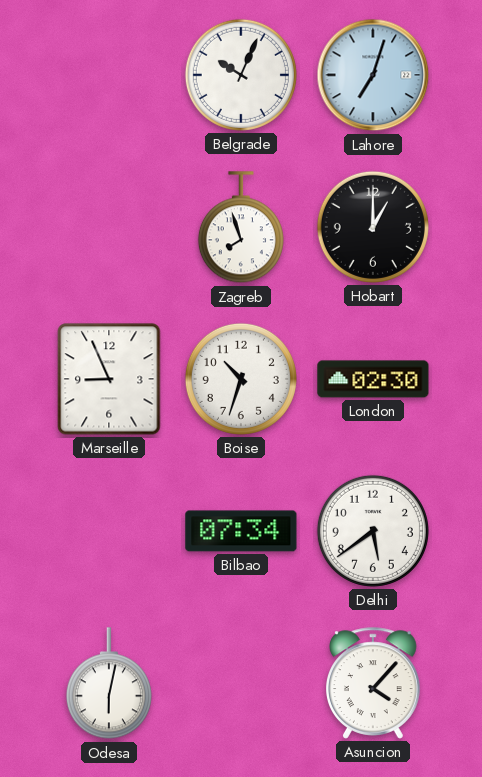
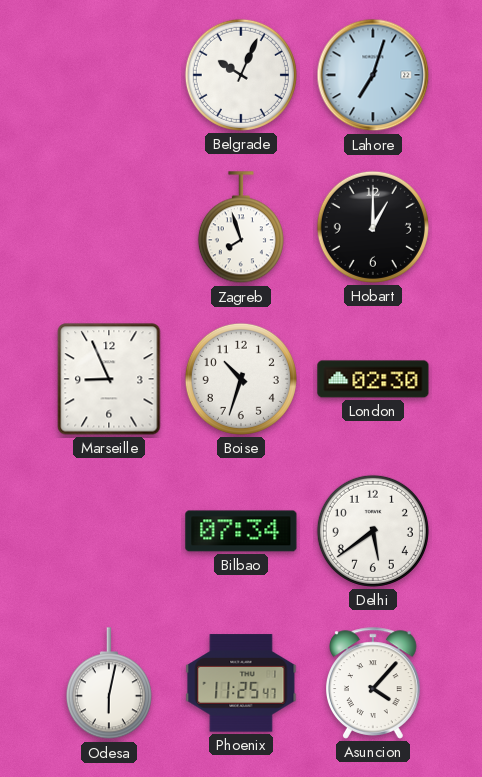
Phoenix: none -> 11:25
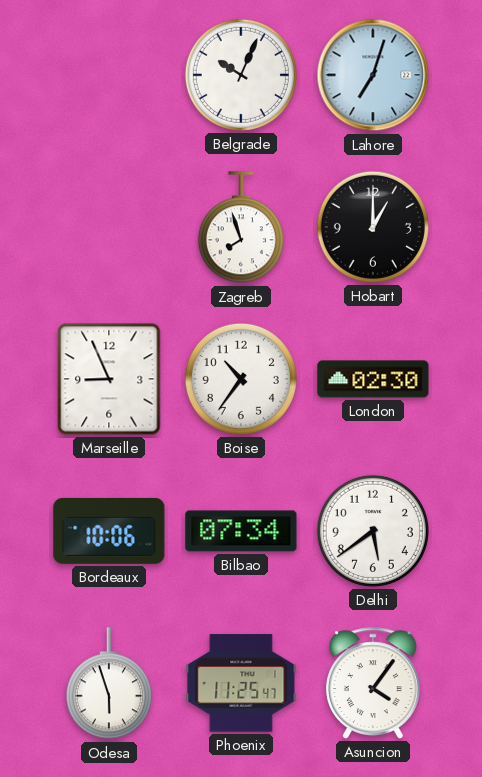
Boise: 10:33 -> 10:36
Bordeaux: none -> 10:06
Odesa: 6:02 -> 5:57
Asuncion: 4:07 -> 4:06
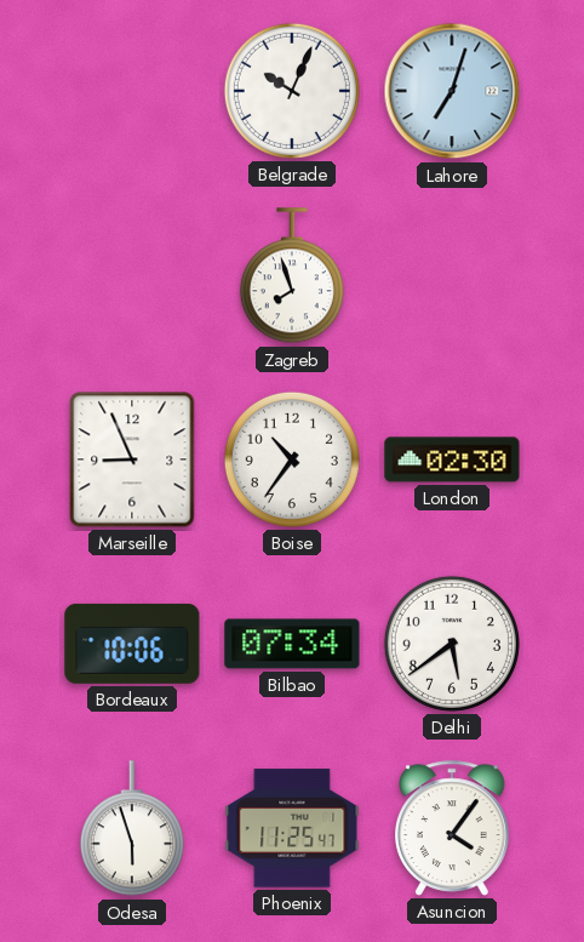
Hobart: 1:00 -> none
